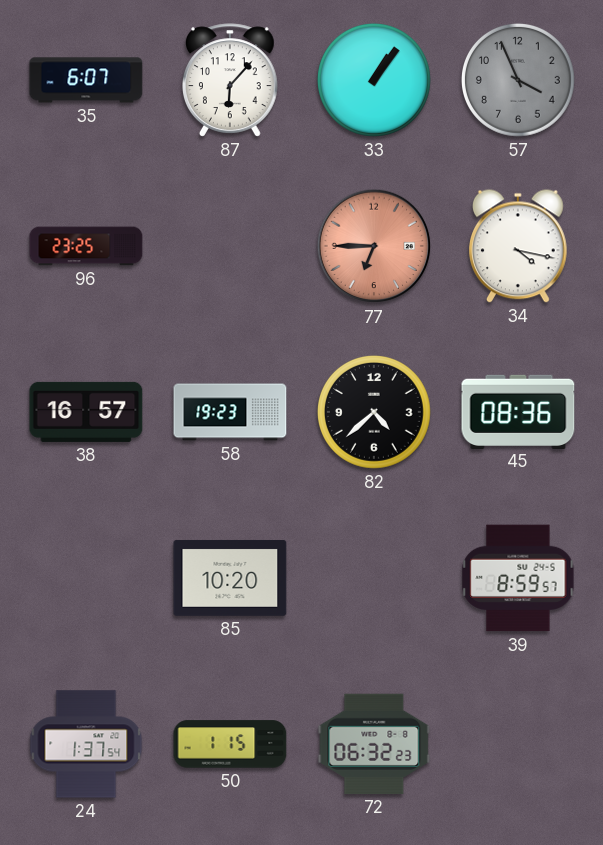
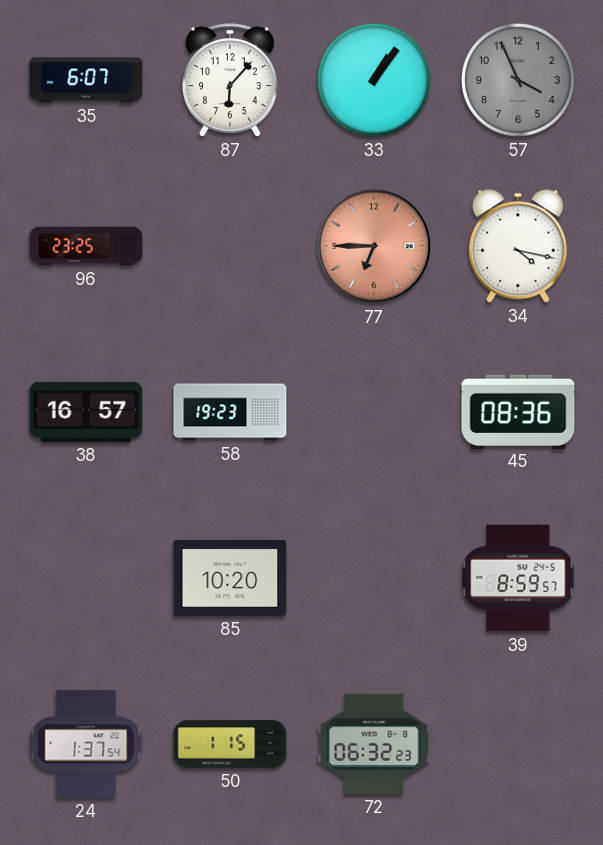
82: 4:38 -> none
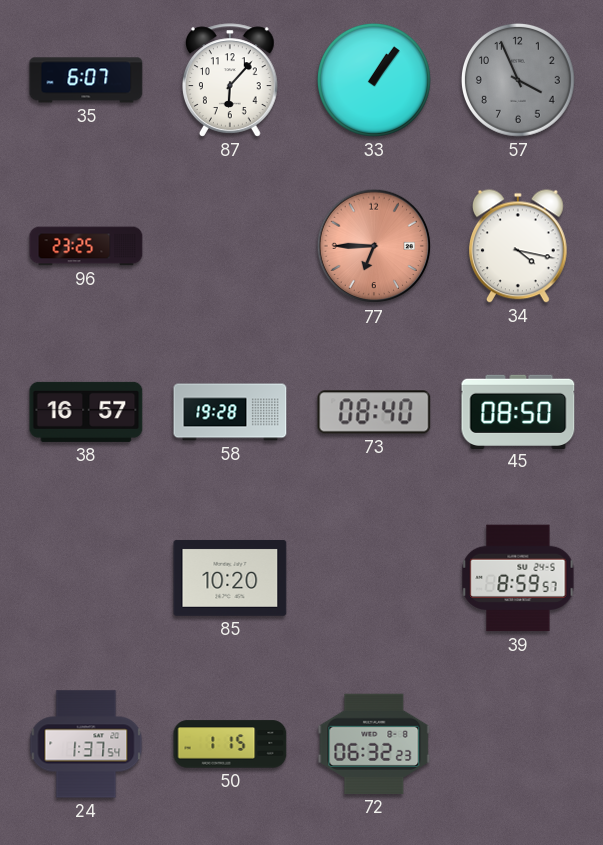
58: 19:23 -> 19:28
73: none -> 08:40
45: 08:36 -> 08:50
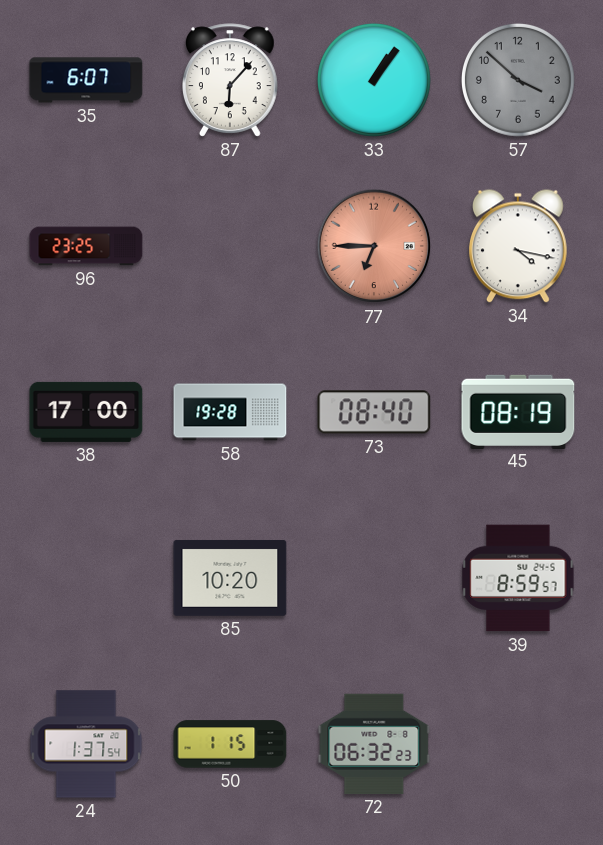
57: 3:56 -> 3:52
38: 16:57 -> 17:00
45: 08:50 -> 08:19
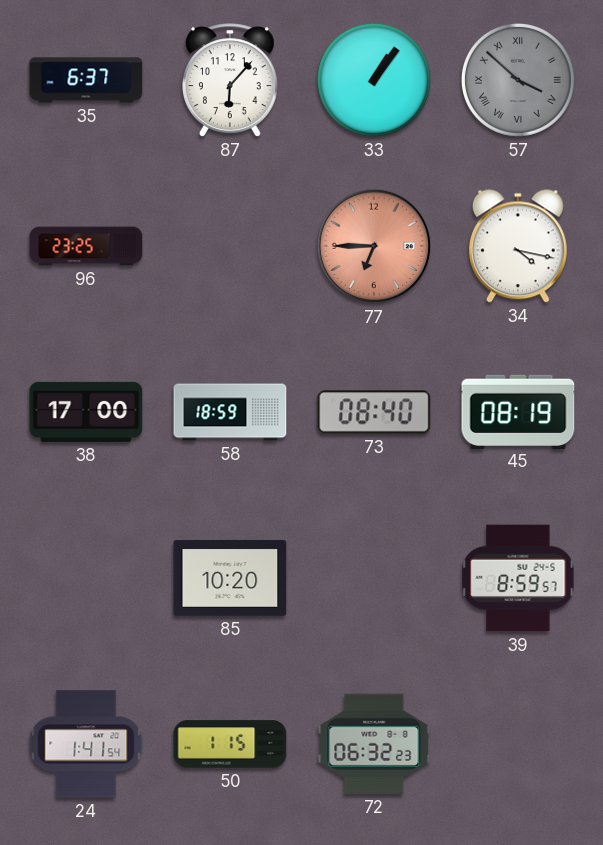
35: 6:07 -> 6:37
57 numerals: Arabic -> Roman
58: 19:28 -> 18:59
24: 1:37 -> 1:41
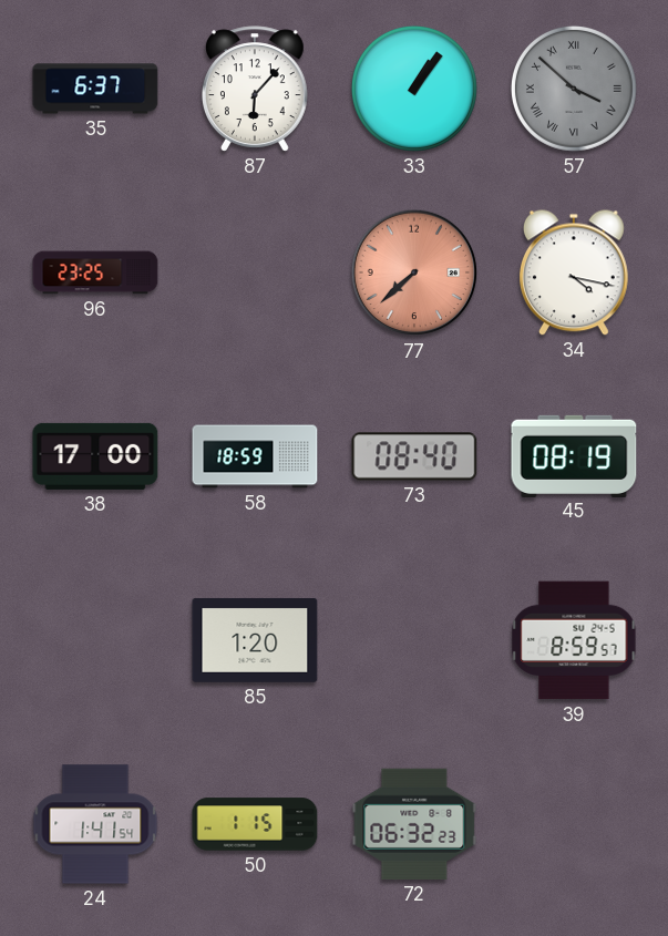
77: 6:45 -> 7:38
85: 10:20 -> 1:20
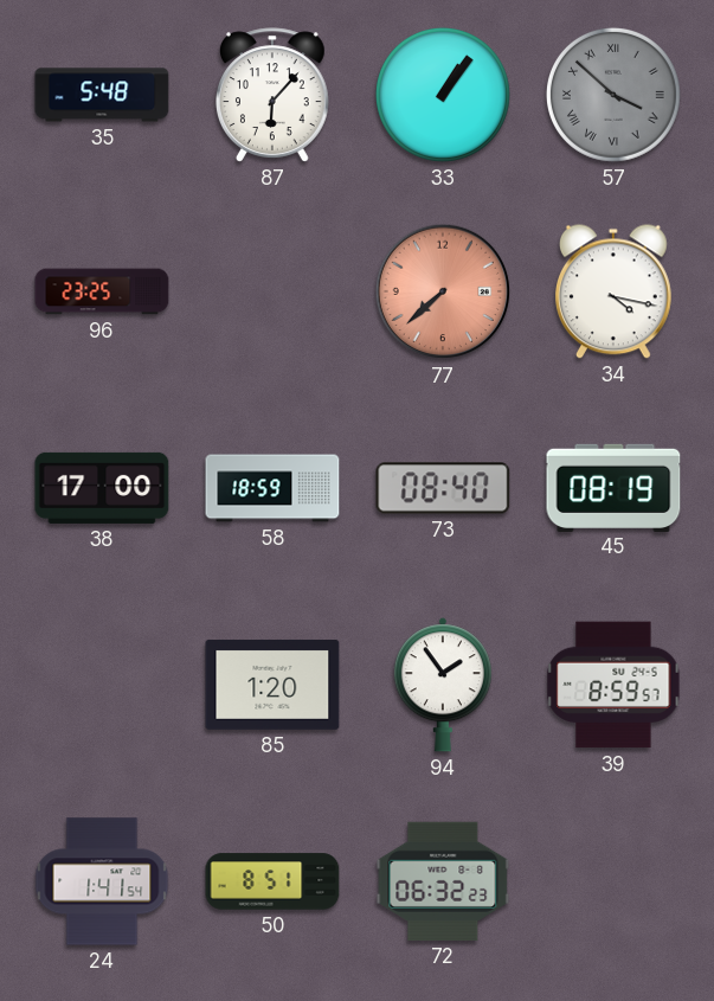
35: 6:37 -> 5:48
94: none -> 1:54
50: 1:15 -> 8:51
